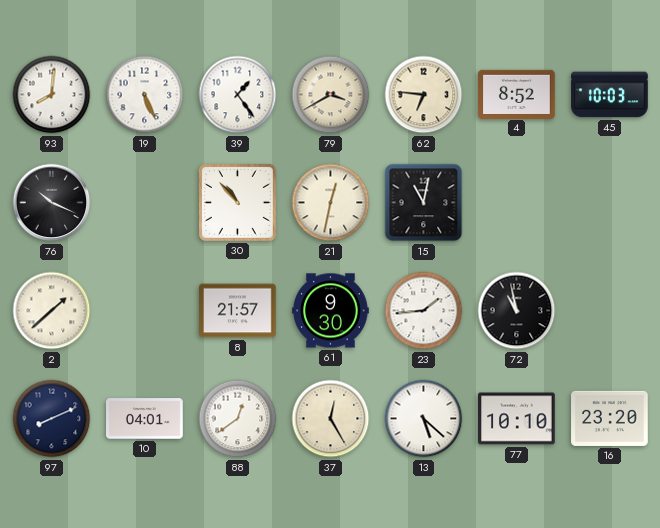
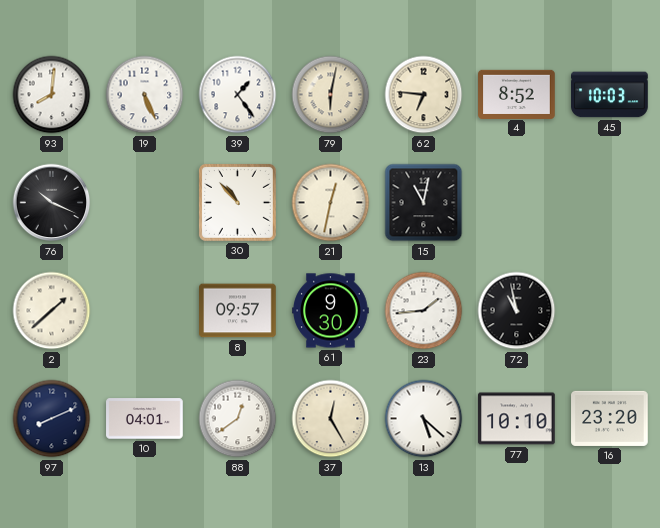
79: 3:40 -> 6:02
8: 21:57 -> 09:57
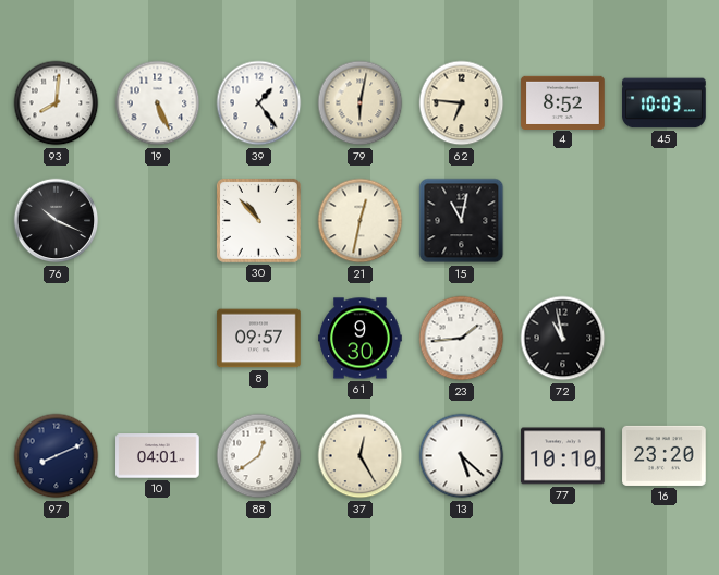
2: 1:38 -> none
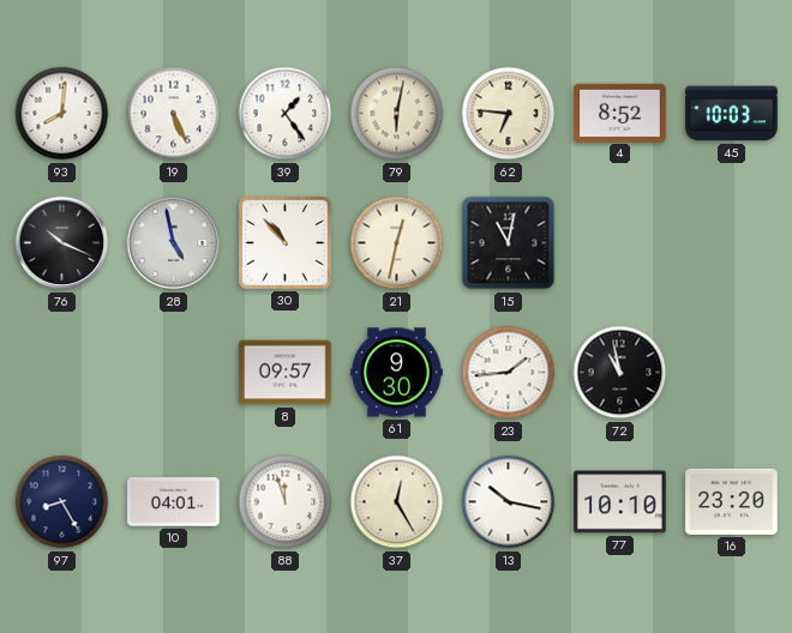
28: none -> 4:58
97: 8:11 -> 8:25
88: 12:39 -> 11:57
13: 5:22 -> 10:17
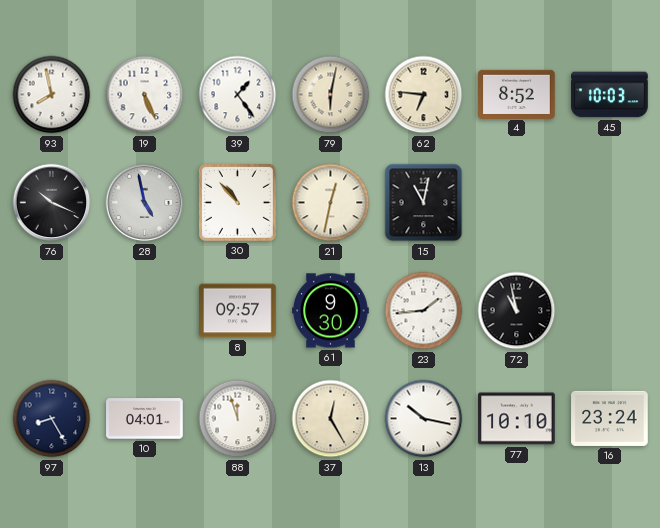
93: 8:01 -> 7:58
16: 23:20 -> 23:24
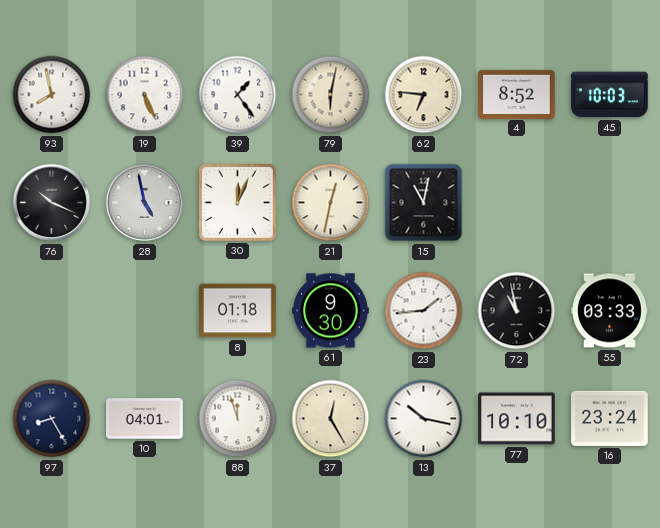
30: 10:53 -> 12:04
8: 09:57 -> 01:18
55: none -> 03:33
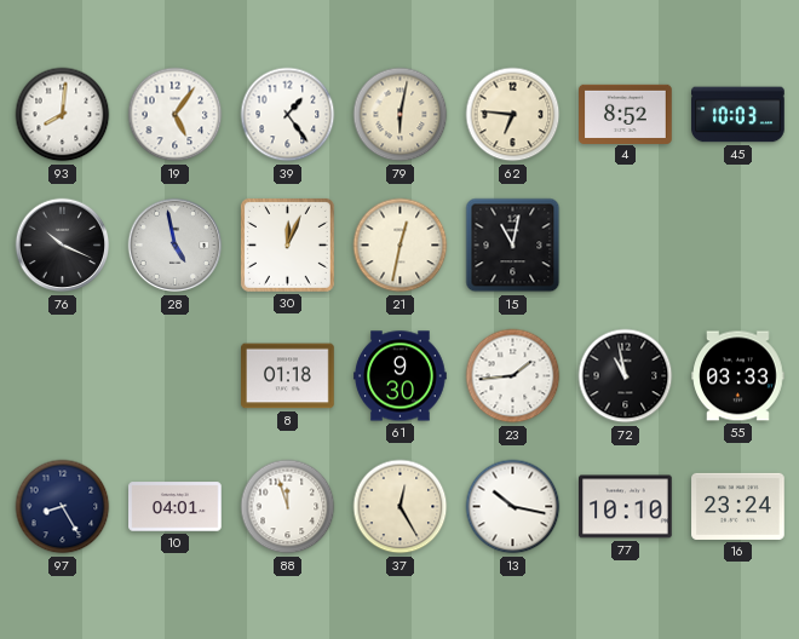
93: 7:58 -> 8:01
19: 5:26 -> 5:06
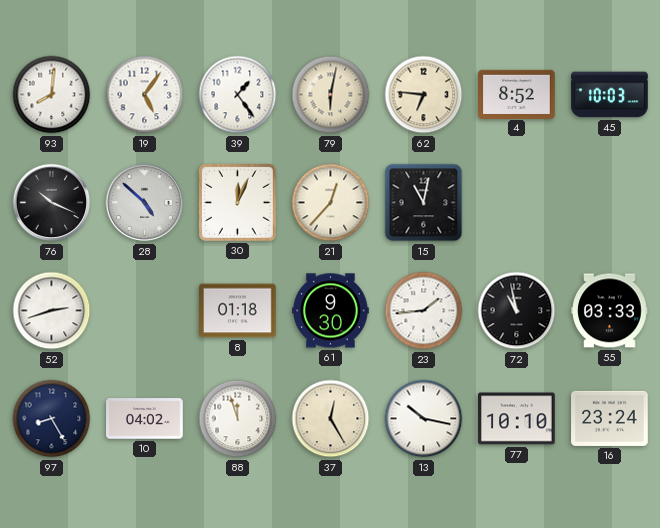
28: 4:58 -> 4:52
21: 12:32 -> 12:37
52: none -> 2:42
10: 04:01 -> 04:02
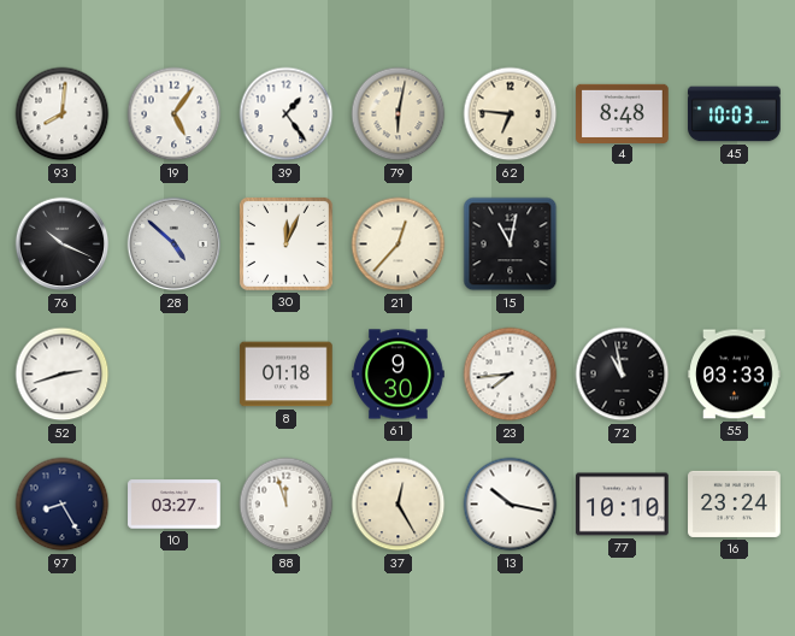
4: 8:52 -> 8:48
23: 1:44 -> 7:44
10: 04:02 -> 03:27
